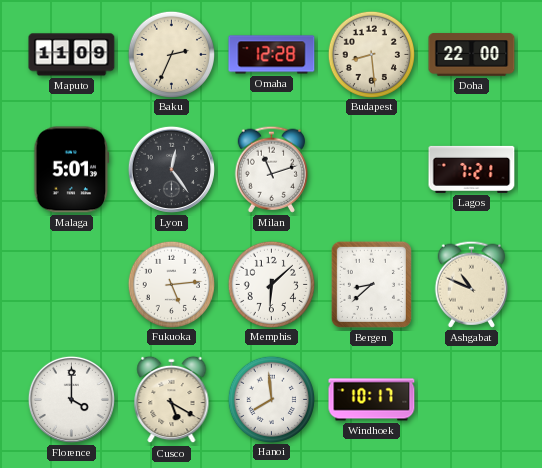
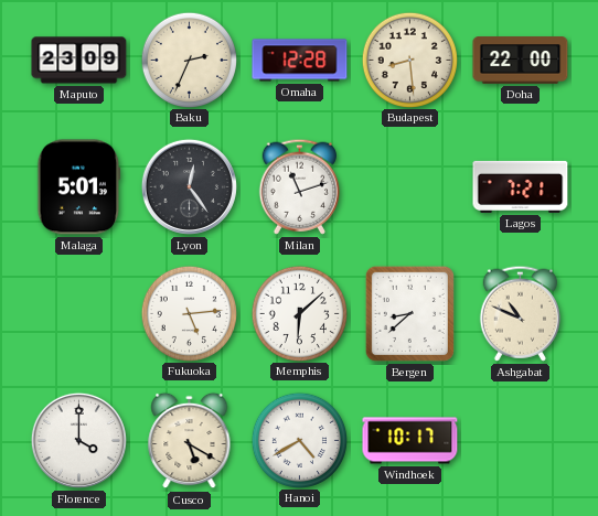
Maputo: 11:09 -> 23:09
Hanoi: 7:59 -> 4:40
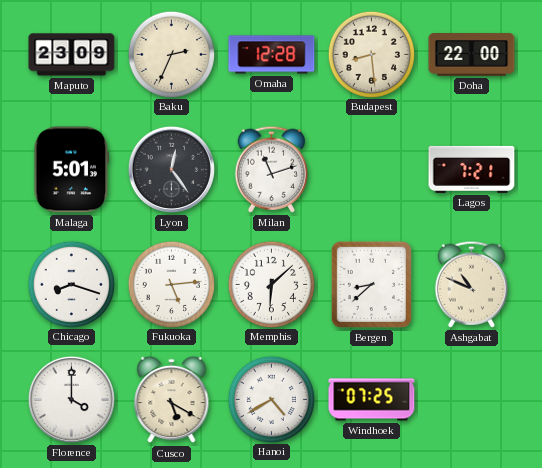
Chicago: none -> 8:18
Windhoek: 10:17 -> 07:25
